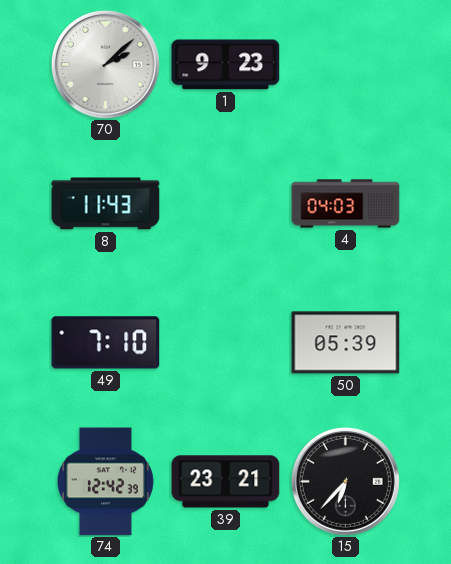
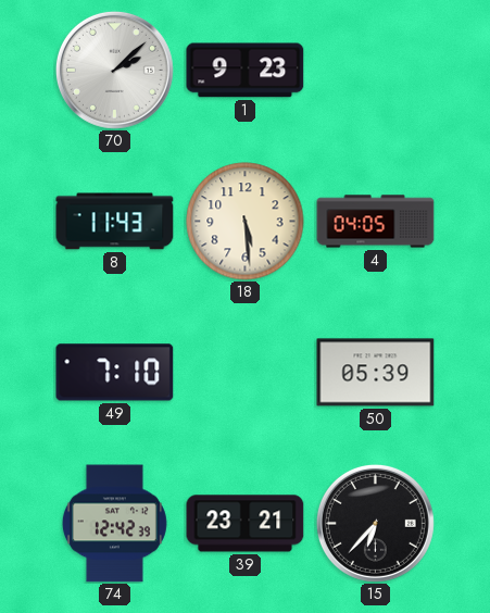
18: none -> 5:29
4: 04:03 -> 04:05
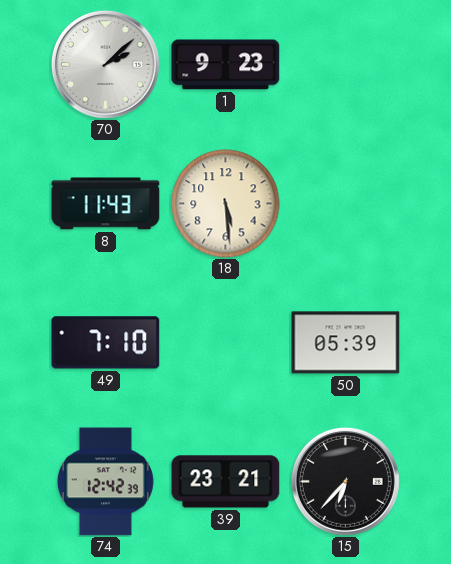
4: 04:05 -> none
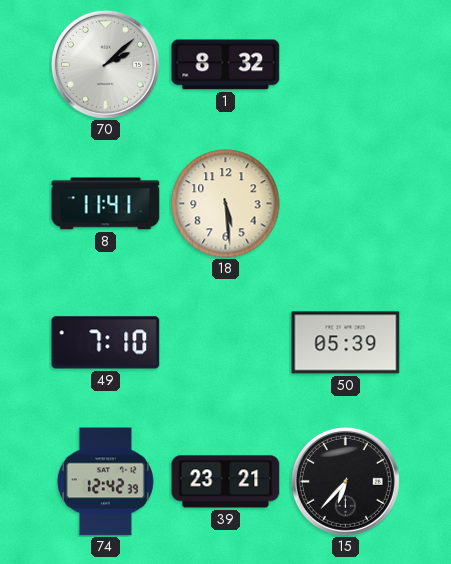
1: 9:23 -> 8:32
8: 11:43 -> 11:41
